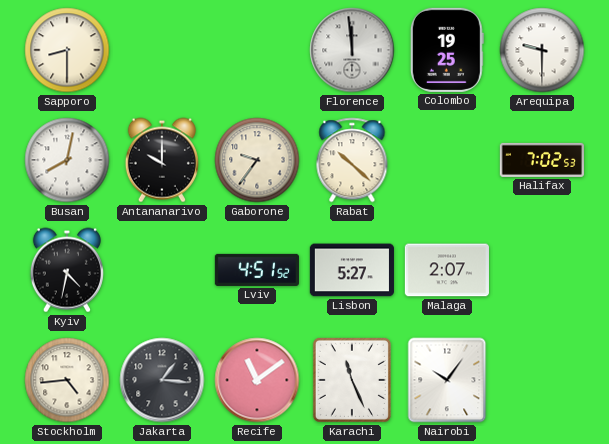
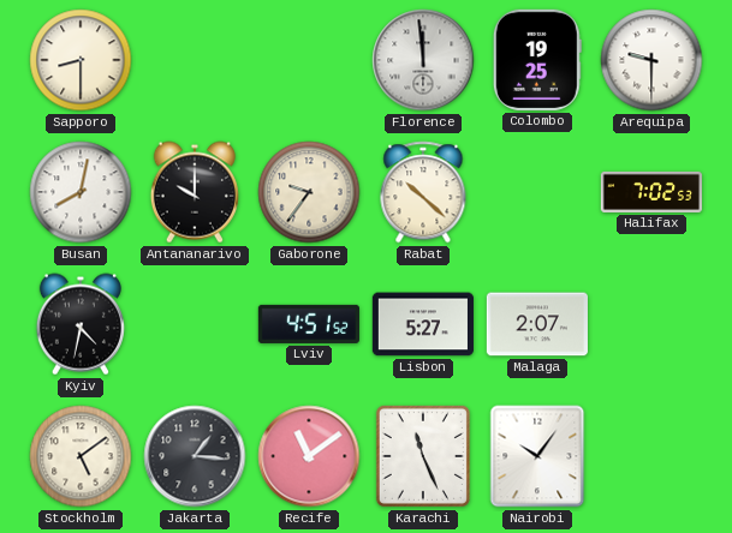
Stockholm: 4:44 -> 5:09
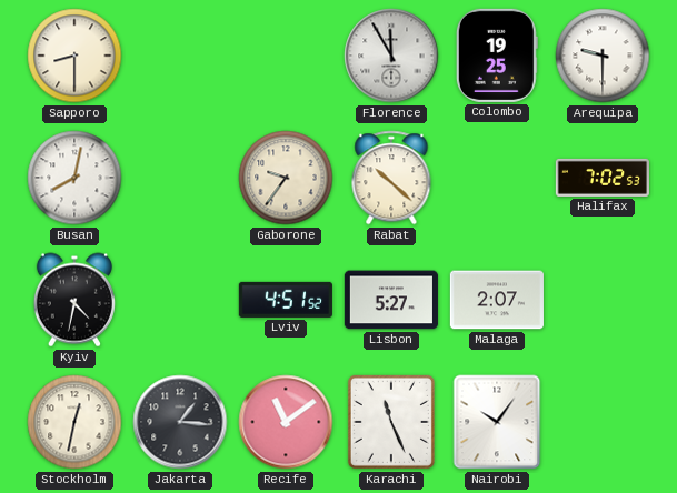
Florence: 11:59 -> 11:55
Antananarivo: 10:00 -> none
Stockholm: 5:09 -> 12:32
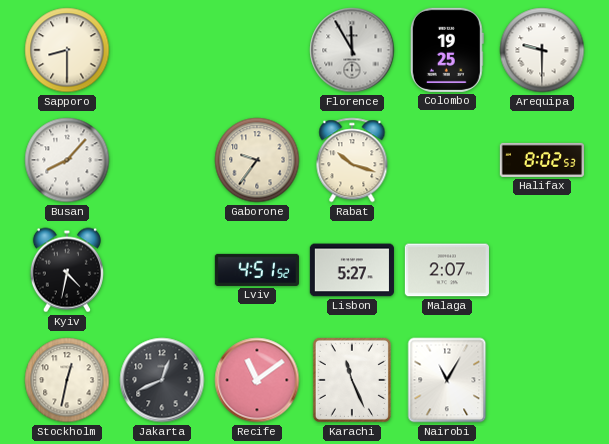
Busan: 8:02 -> 8:07
Rabat: 10:22 -> 10:18
Halifax: 7:02 -> 8:02
Jakarta: 1:16 -> 12:41
Nairobi: 10:06 -> 11:05
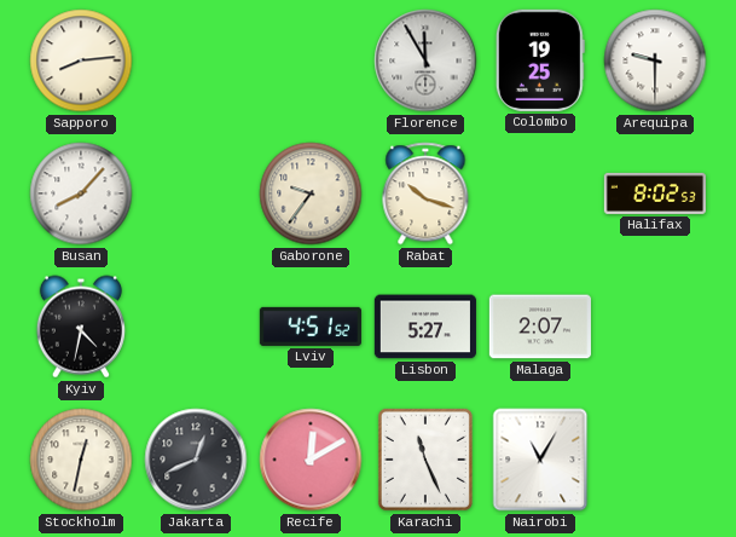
Sapporo: 8:30 -> 8:14
Recife: 11:09 -> 12:10
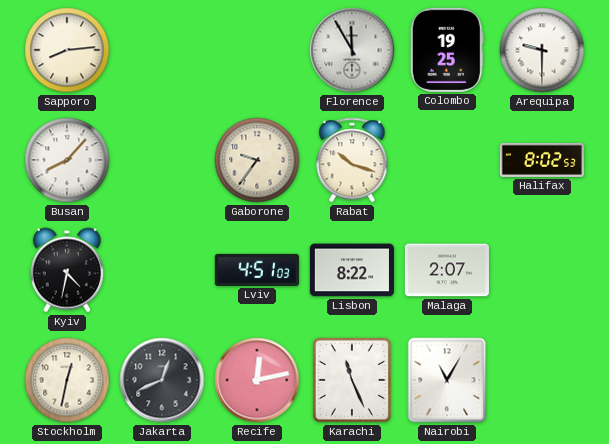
Lviv: 4:51:52 -> 4:51:03
Lisbon: 5:27 -> 8:22
Recife: 12:10 -> 12:13
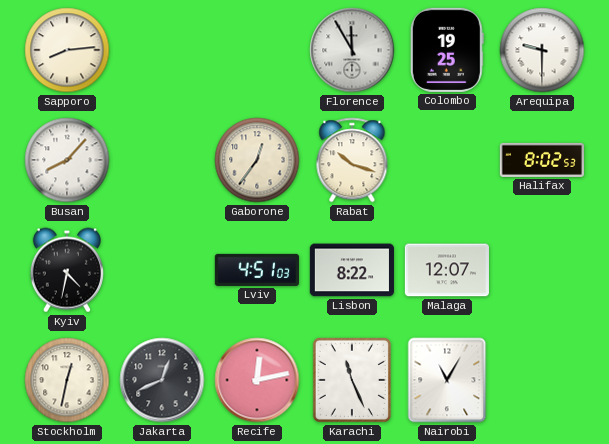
Gaborone: 9:36 -> 12:36
Malaga: 2:07 -> 12:07
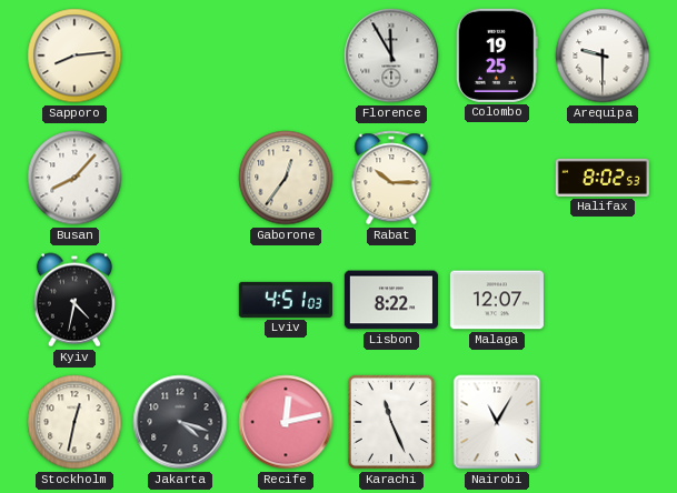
Rabat: 10:18 -> 10:15
Jakarta: 12:41 -> 4:18
